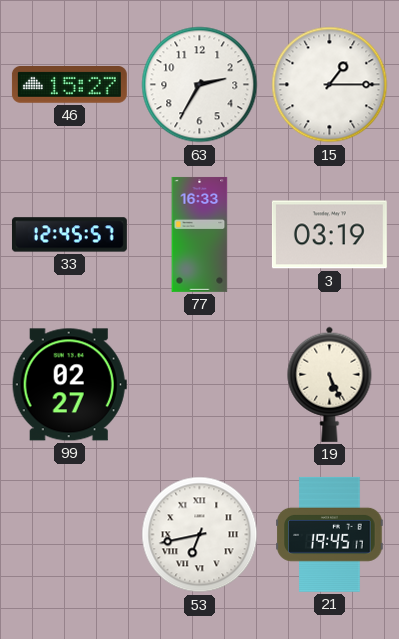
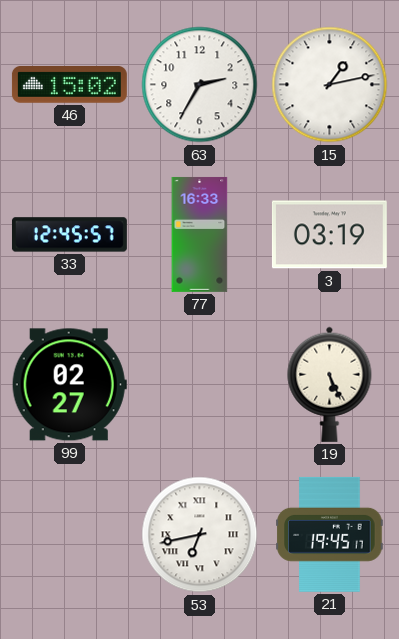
46: 15:27 -> 15:02
15: 1:15 -> 1:13
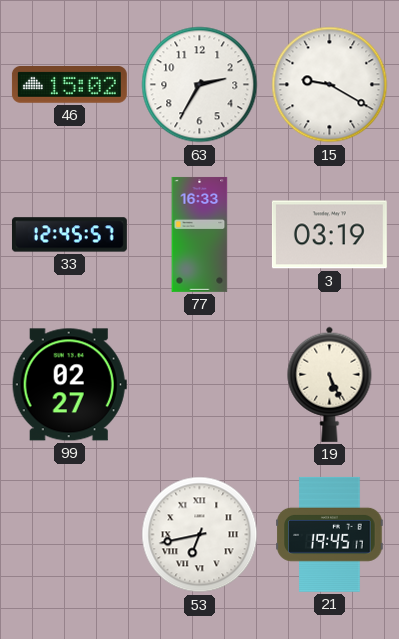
15: 1:13 -> 9:20
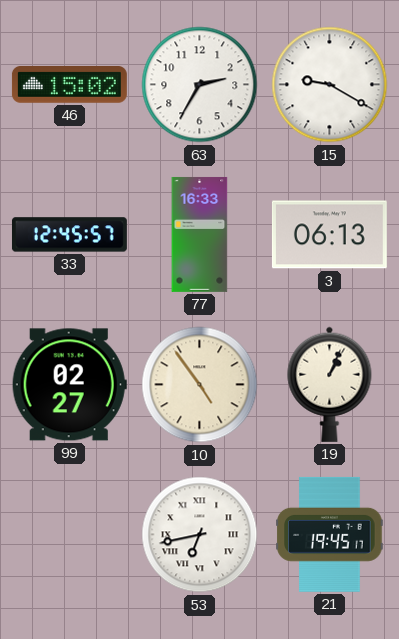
3: 03:19 -> 06:13
10: none -> 4:54
19: 5:26 -> 1:04
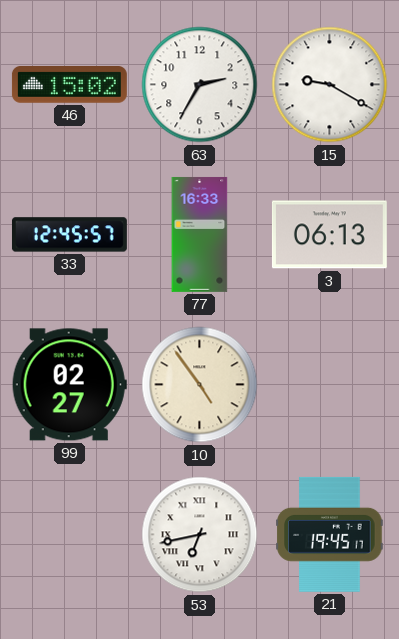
19: 1:04 -> none
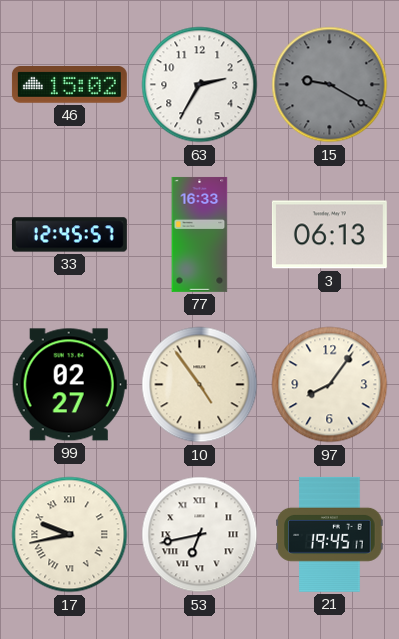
15 dial: white -> grey
97: none -> 8:06
17: none -> 9:43
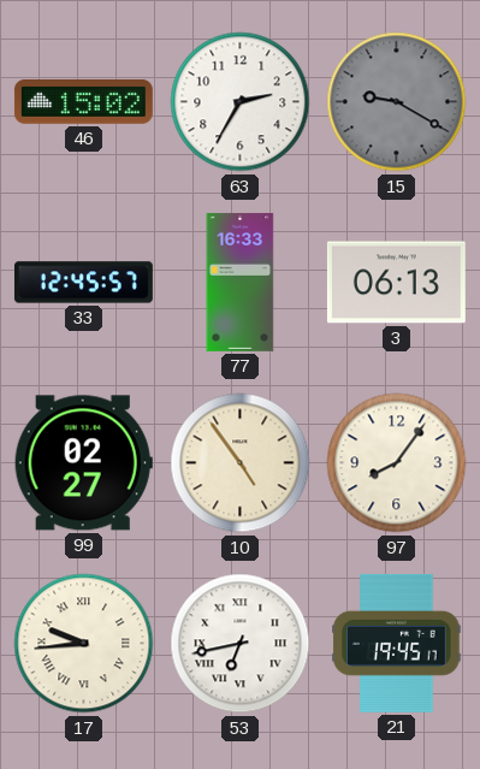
17: 9:43 -> 9:44
